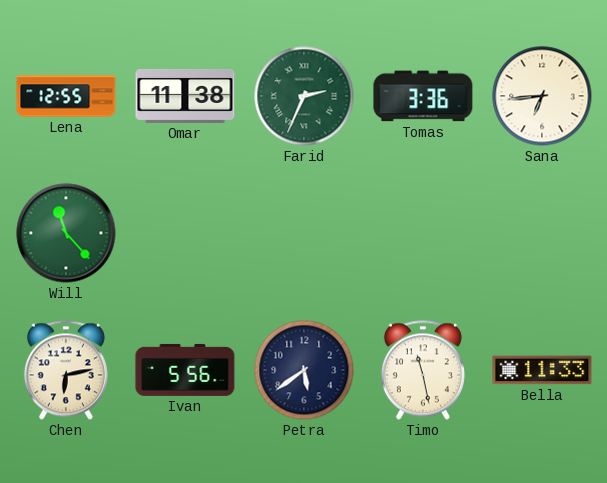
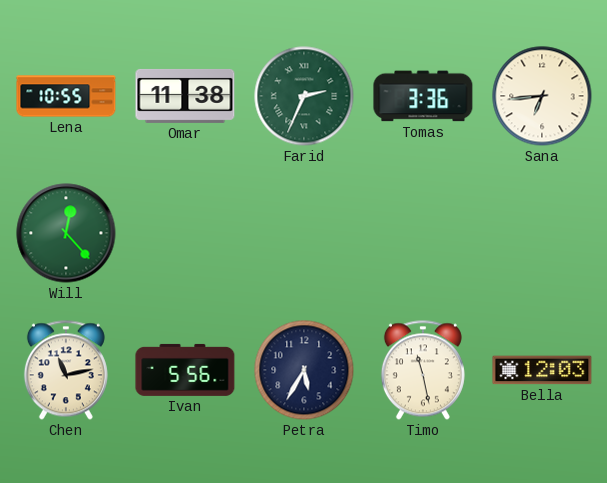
Lena: 12:55 -> 10:55
Will: 11:23 -> 12:23
Chen: 6:13 -> 11:13
Petra: 5:39 -> 5:35
Bella: 11:33 -> 12:03
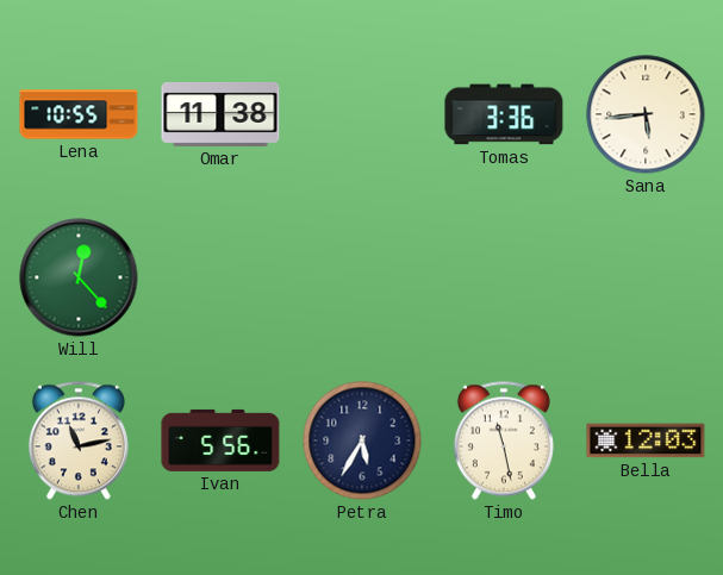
Farid: 2:34 -> none
Sana: 6:44 -> 5:44
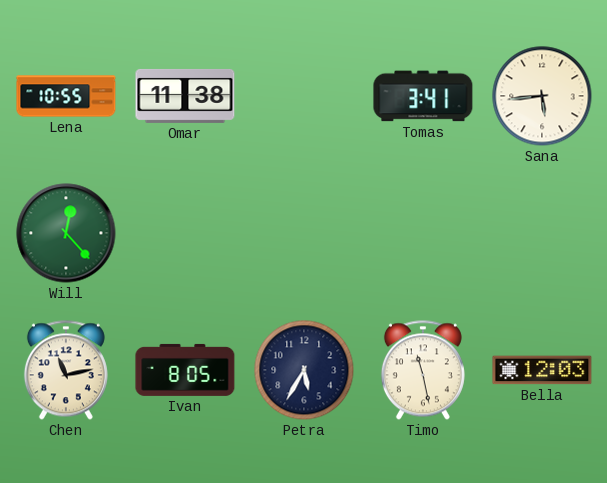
Tomas: 3:36 -> 3:41
Ivan: 5:56 -> 8:05
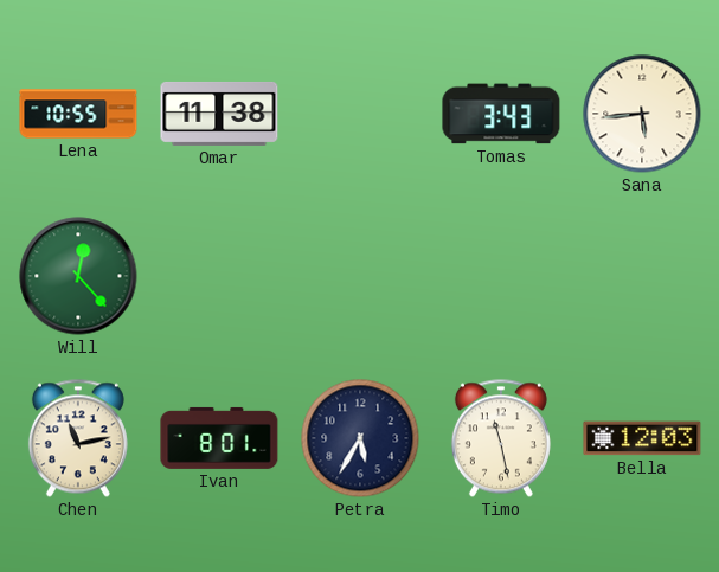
Tomas: 3:41 -> 3:43
Ivan: 8:05 -> 8:01
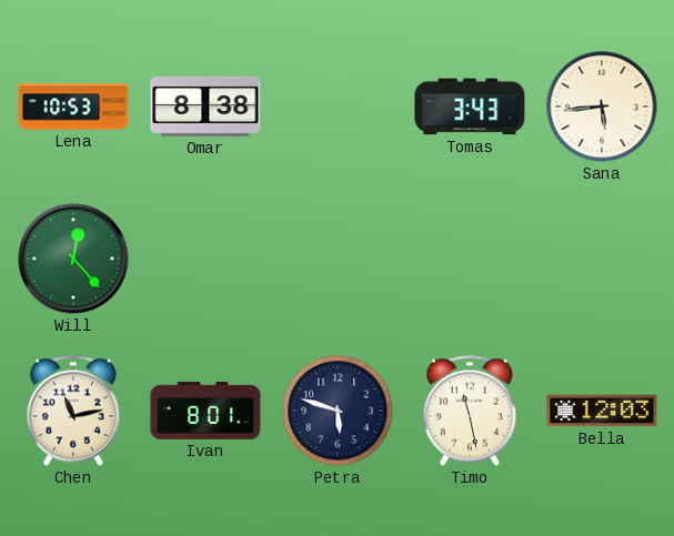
Lena: 10:55 -> 10:53
Omar: 11:38 -> 8:38
Petra: 5:35 -> 5:48
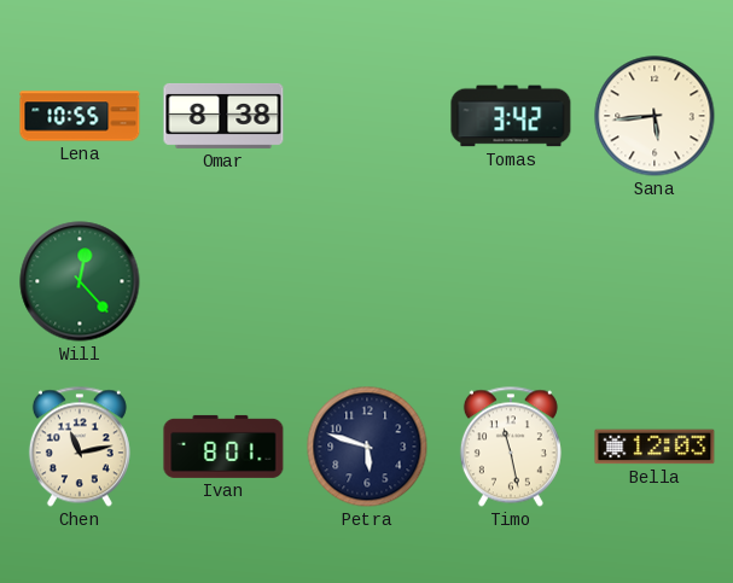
Lena: 10:53 -> 10:55
Tomas: 3:43 -> 3:42
